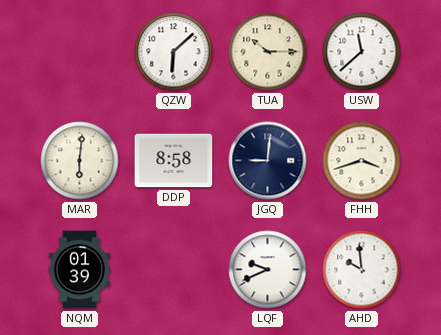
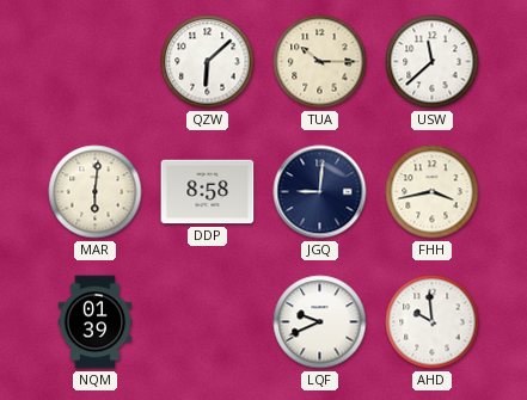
FHH: 3:42 -> 3:43
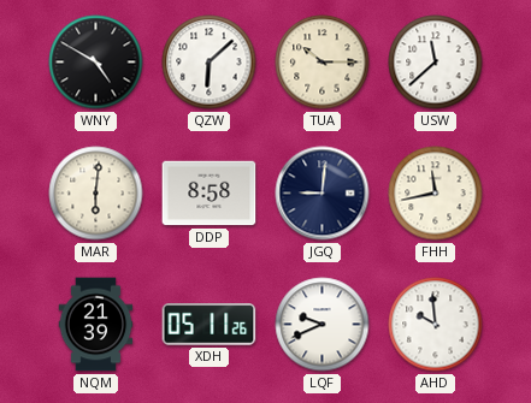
WNY: none -> 4:50
FHH: 3:43 -> 11:43
NQM: 01:39 -> 21:39
XDH: none -> 05:11
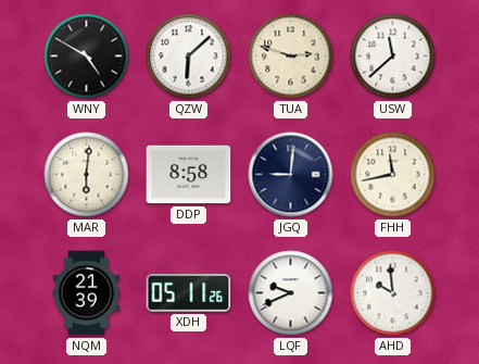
TUA: 10:15 -> 2:48
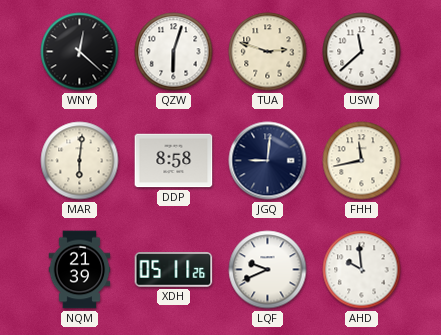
WNY: 4:50 -> 12:22
QZW: 6:08 -> 6:03
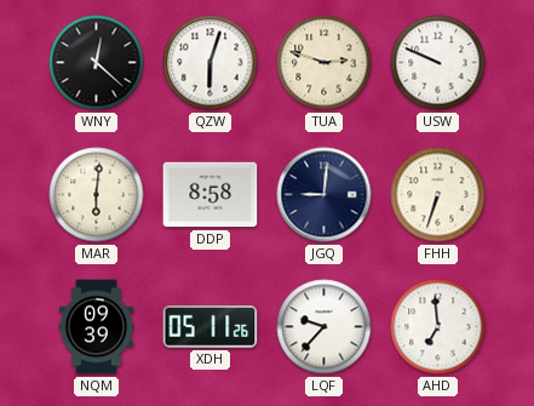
USW: 11:38 -> 9:49
FHH: 11:43 -> 6:33
NQM: 21:39 -> 09:39
LQF: 9:41 -> 9:37
AHD: 9:59 -> 6:59
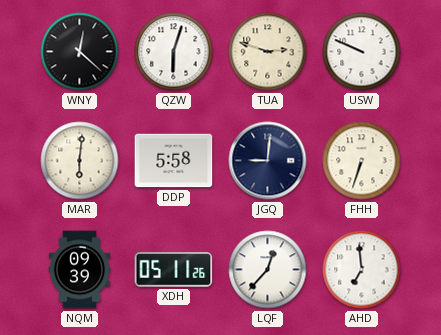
DDP: 8:58 -> 5:58
LQF: 9:37 -> 12:37
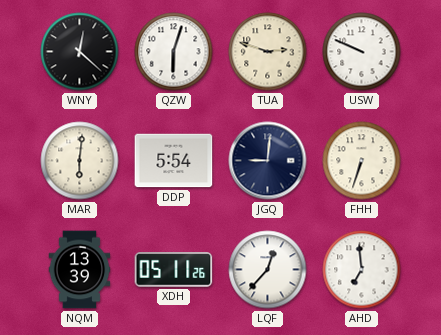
DDP: 5:58 -> 5:54
NQM: 09:39 -> 13:39
